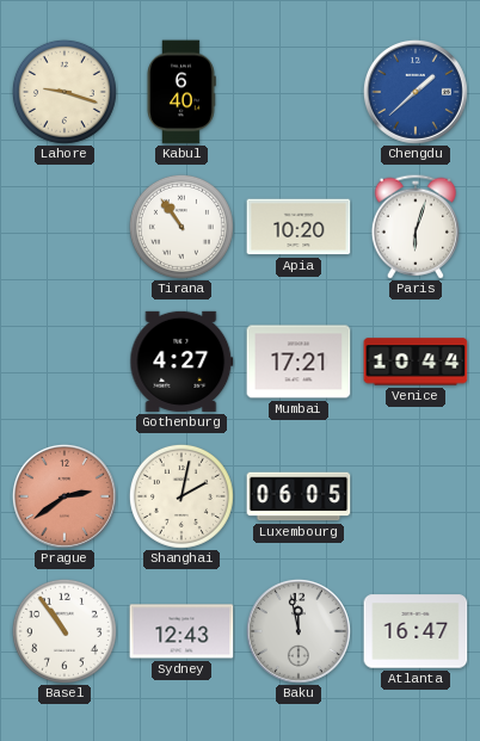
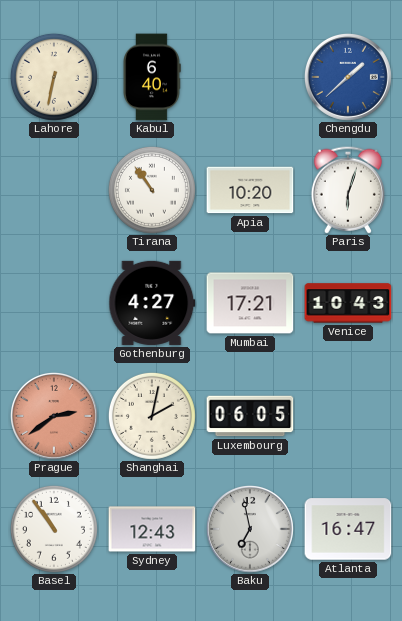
Lahore: 9:18 -> 6:32
Venice: 10:44 -> 10:43
Baku: 11:58 -> 6:58
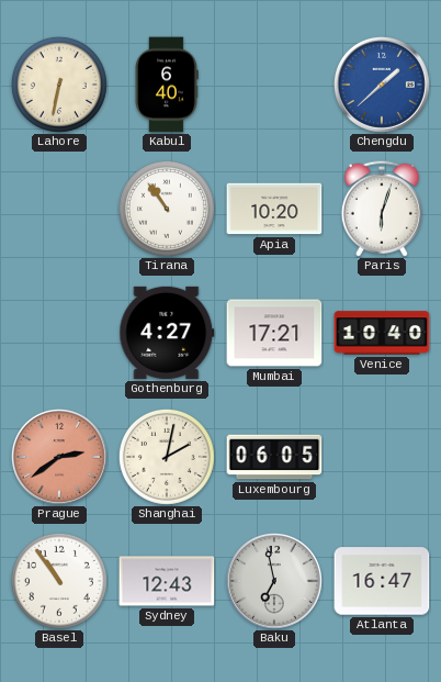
Venice: 10:43 -> 10:40
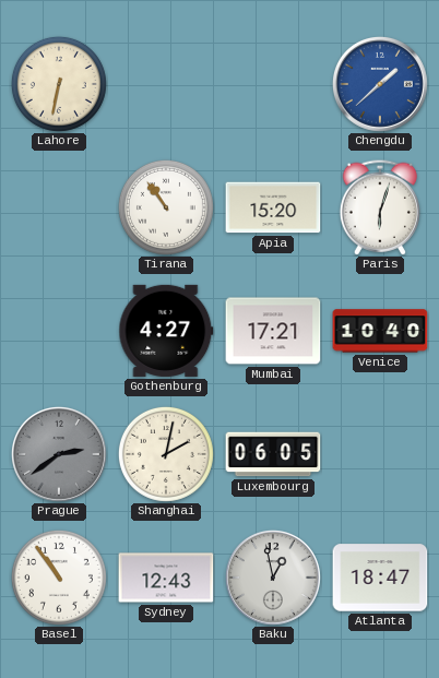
Kabul: 6:40 -> none
Apia: 10:20 -> 15:20
Prague dial: salmon -> grey
Baku: 6:58 -> 12:58
Atlanta: 16:47 -> 18:47
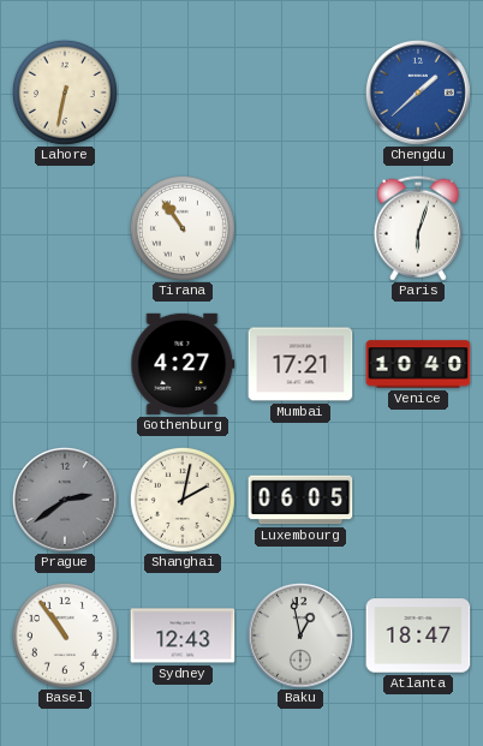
Apia: 15:20 -> none
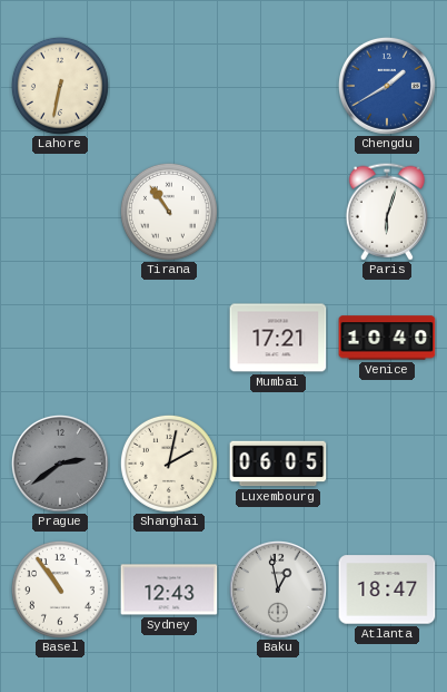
Chengdu: 1:38 -> 1:40
Gothenburg: 4:27 -> none
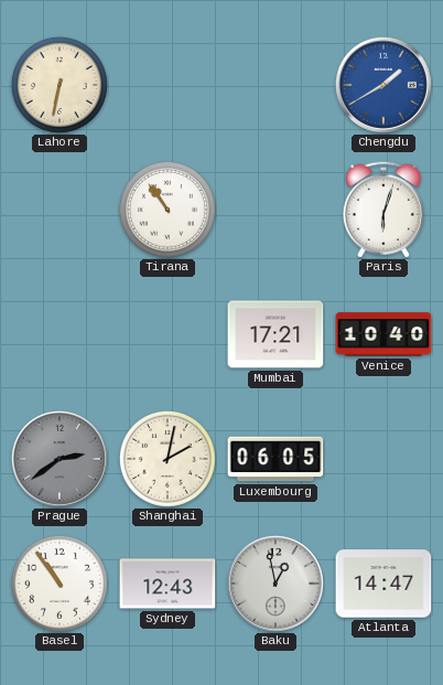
Atlanta: 18:47 -> 14:47
